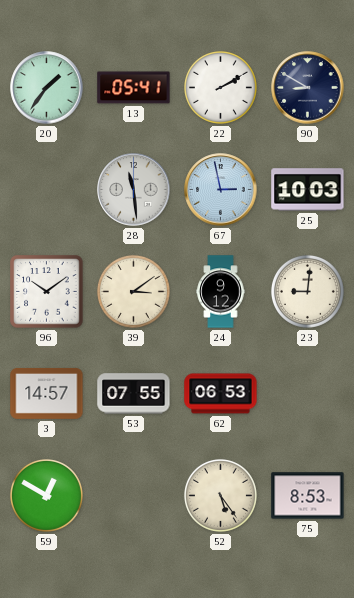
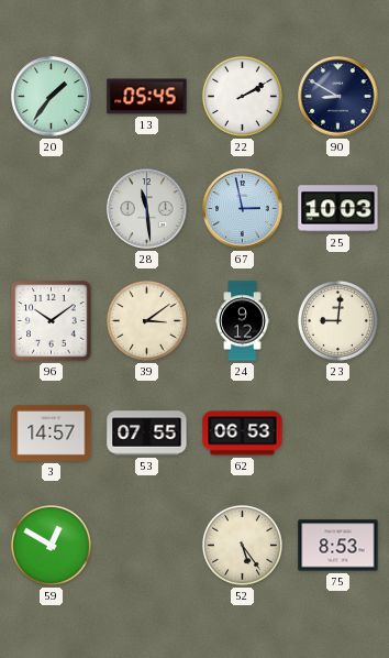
13: 05:41 -> 05:45
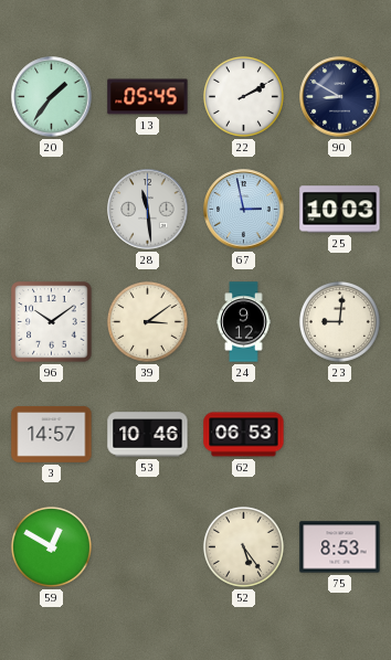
53: 07:55 -> 10:46
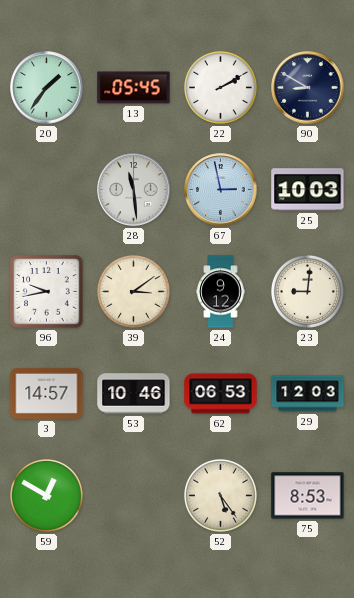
96: 10:09 -> 9:43
29: none -> 12:03
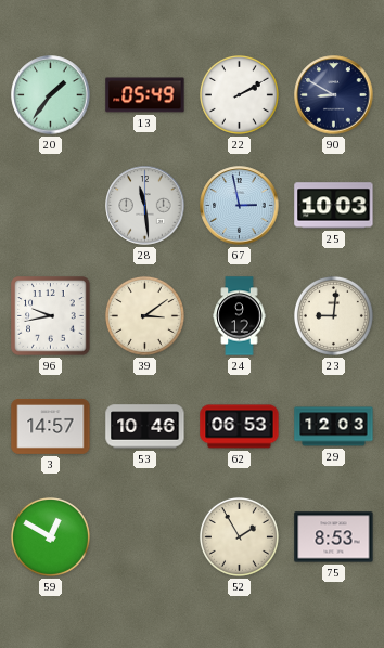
13: 05:45 -> 05:49
52: 5:24 -> 1:55
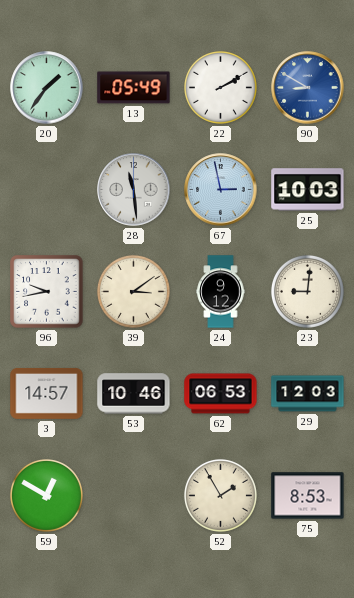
90 dial: navy -> blue
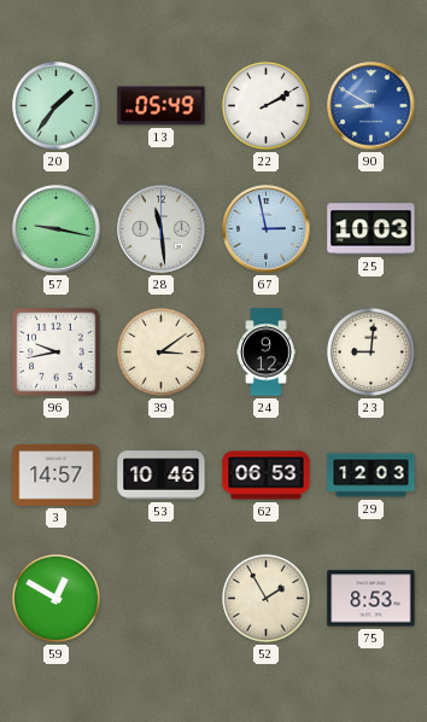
57: none -> 9:17
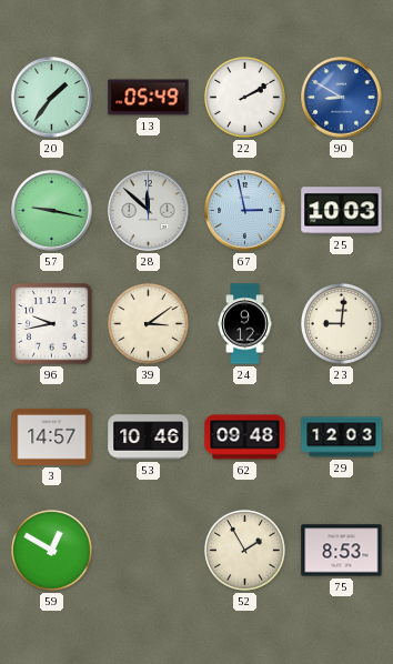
28: 11:29 -> 11:52
62: 06:53 -> 09:48
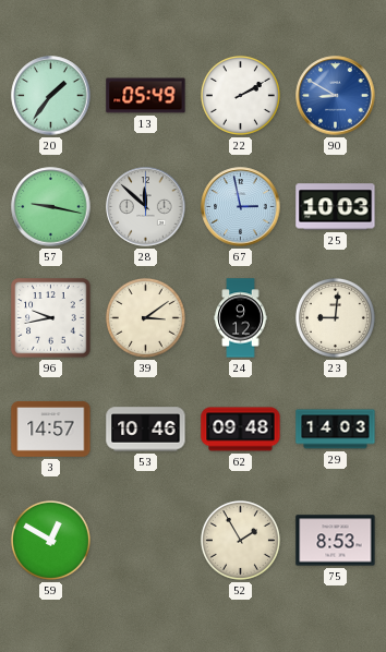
29: 12:03 -> 14:03
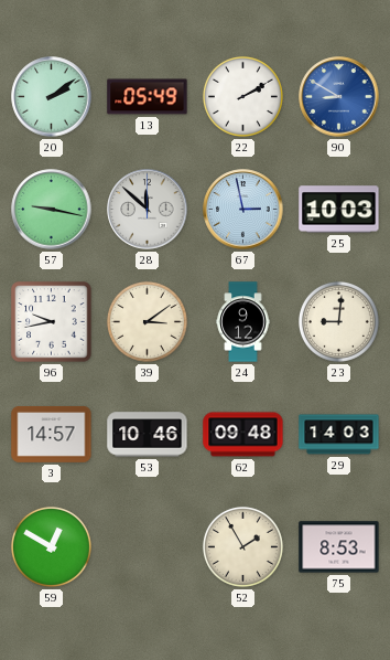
20: 1:36 -> 2:09
